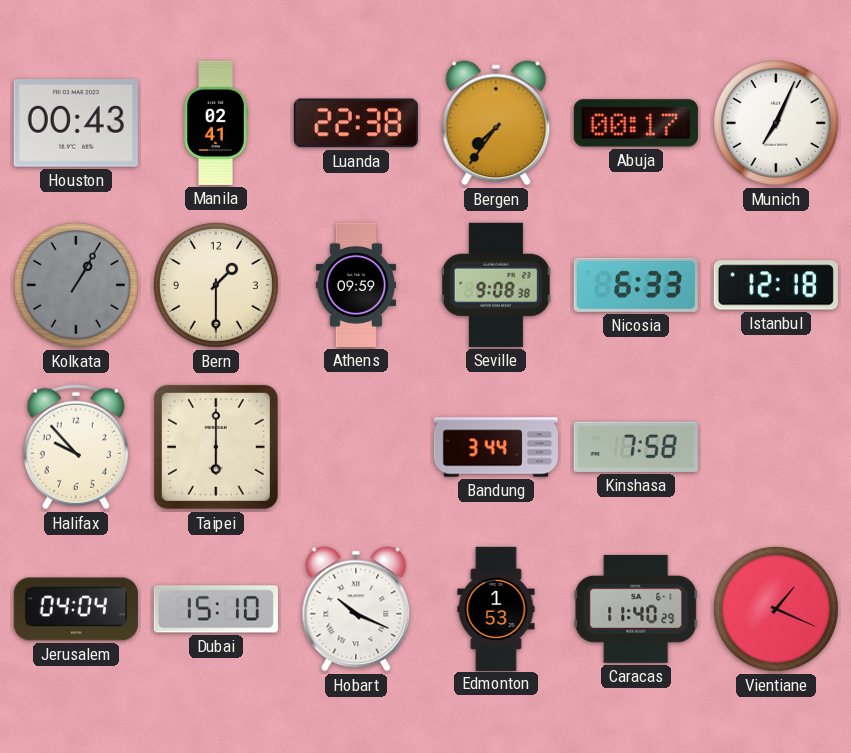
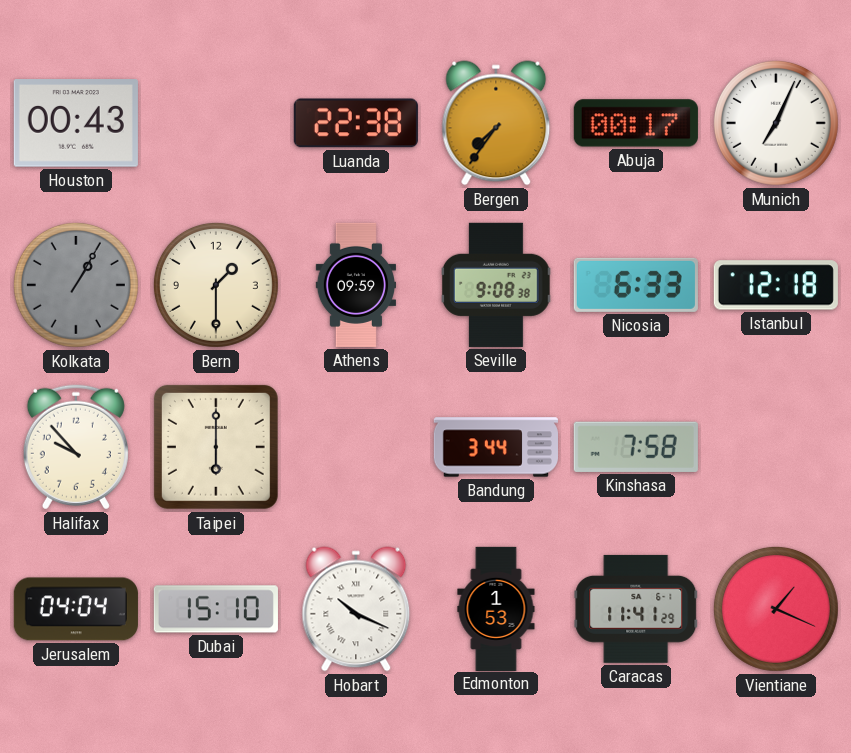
Manila: 02:41 -> none
Caracas: 11:40 -> 11:41
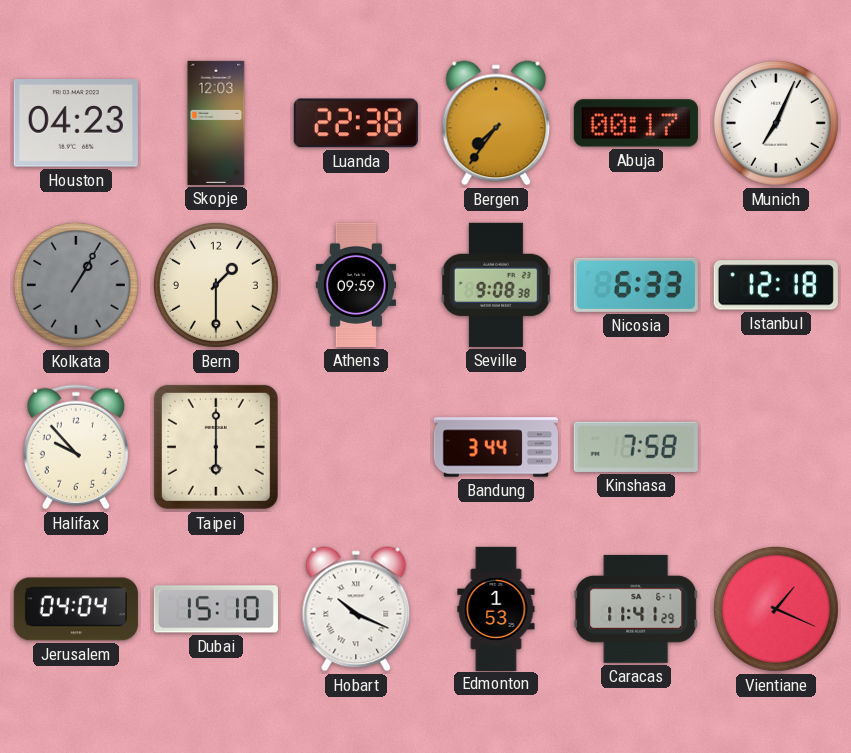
Houston: 00:43 -> 04:23
Skopje: none -> 12:03
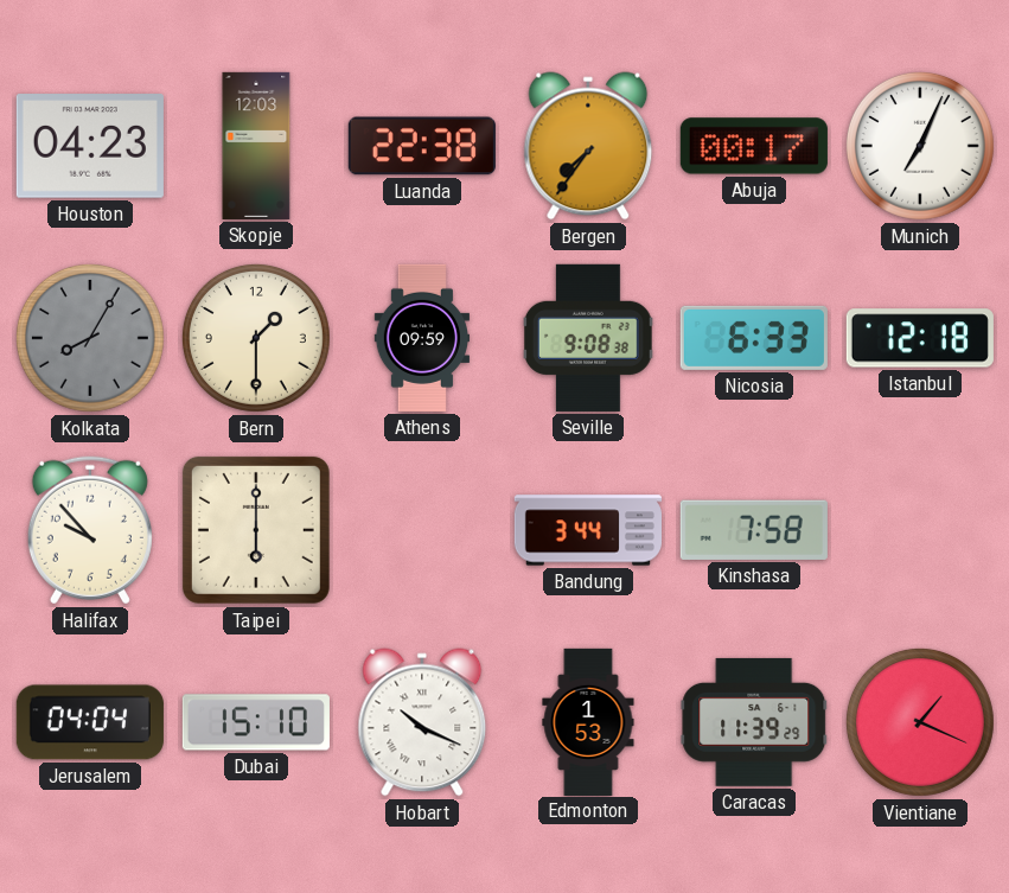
Kolkata: 1:05 -> 8:05
Caracas: 11:41 -> 11:39
